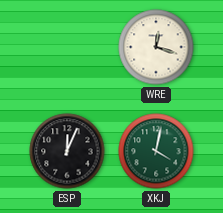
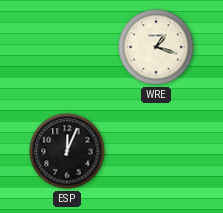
WRE: 12:18 -> 1:18
XKJ: 4:02 -> none
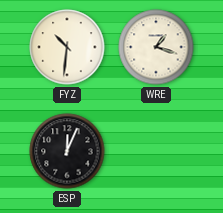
FYZ: none -> 10:31
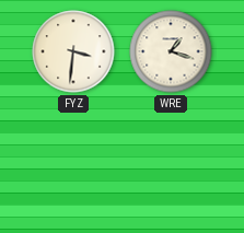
FYZ: 10:31 -> 3:31
ESP: 12:04 -> none
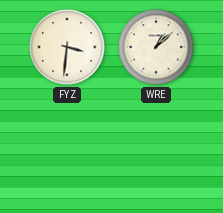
WRE: 1:18 -> 1:08
